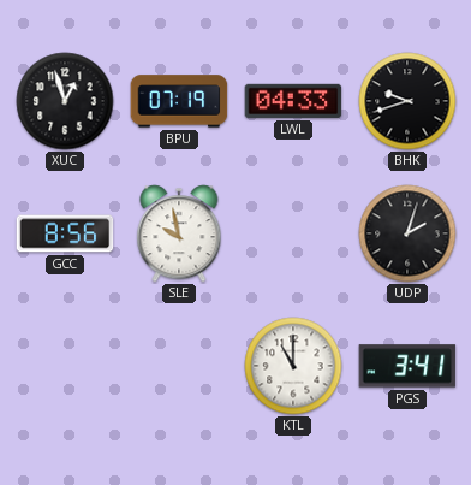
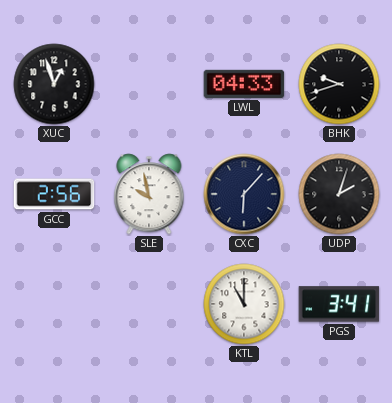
BPU: 07:19 -> none
GCC: 8:56 -> 2:56
CXC: none -> 6:07
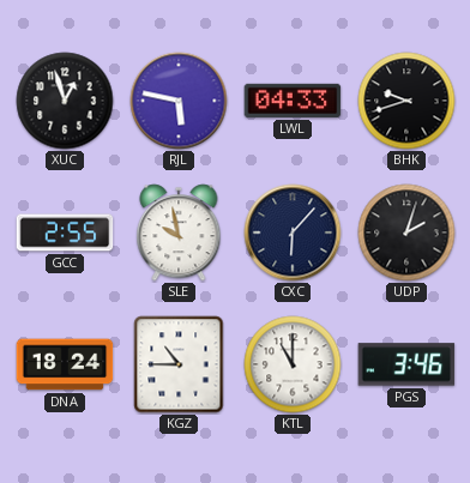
RJL: none -> 5:47
GCC: 2:56 -> 2:55
DNA: none -> 18:24
KGZ: none -> 10:45
PGS: 3:41 -> 3:46
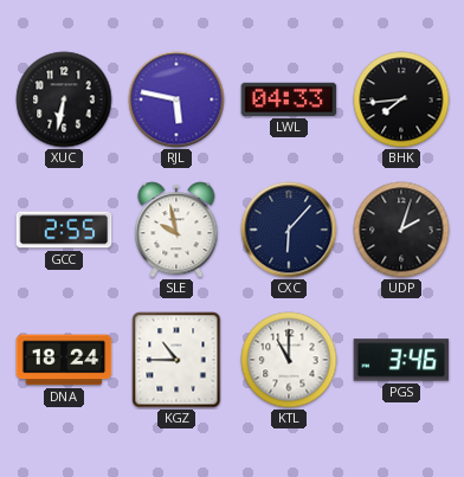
XUC: 12:57 -> 6:32
BHK: 9:42 -> 7:44
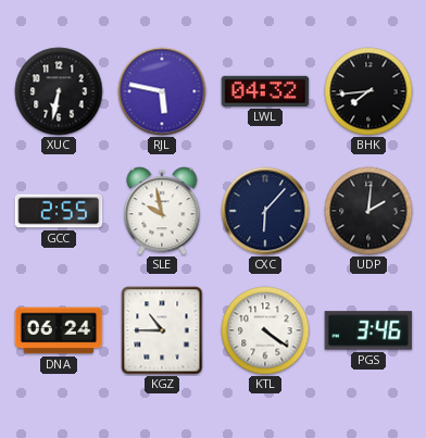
LWL: 04:33 -> 04:32
UDP: 2:03 -> 2:01
DNA: 18:24 -> 06:24
KTL: 11:00 -> 4:21
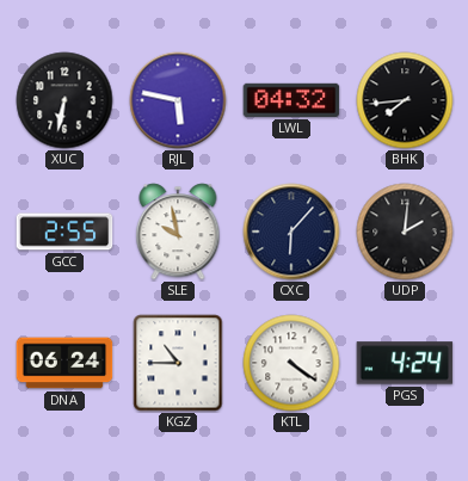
PGS: 3:46 -> 4:24
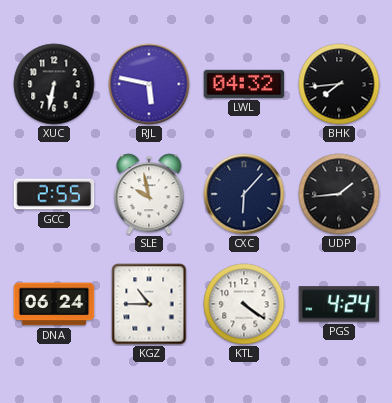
UDP: 2:01 -> 1:44
